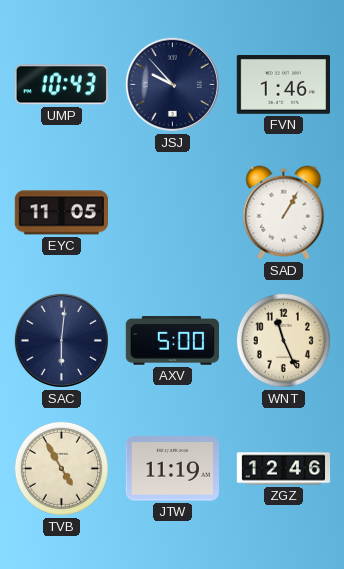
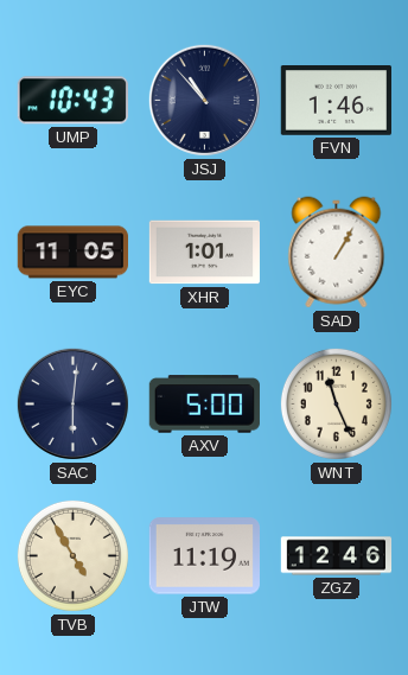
JSJ: 9:53 -> 10:53
XHR: none -> 1:01
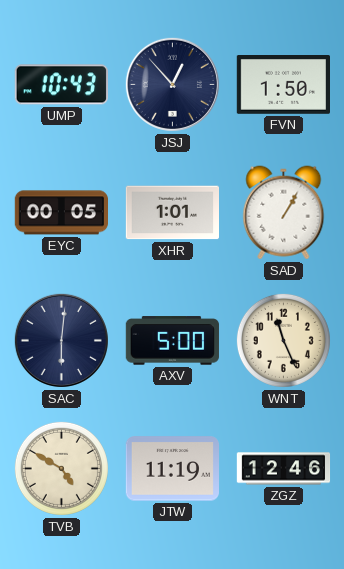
JSJ: 10:53 -> 12:53
FVN: 1:46 -> 1:50
EYC: 11:05 -> 00:05
TVB: 4:55 -> 4:50
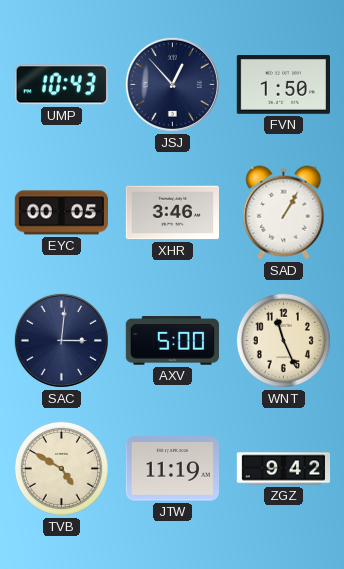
XHR: 1:01 -> 3:46
SAC: 6:01 -> 3:01
ZGZ: 12:46 -> 9:42
